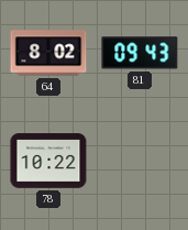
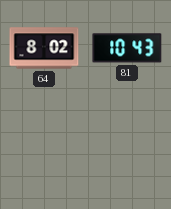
81: 09:43 -> 10:43
78: 10:22 -> none
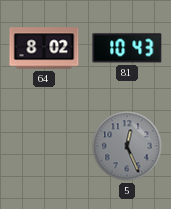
5: none -> 12:26
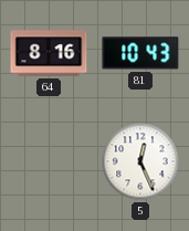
64: 8:02 -> 8:16
5 dial: grey -> white
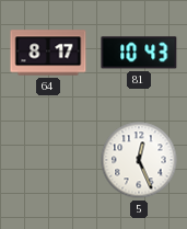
64: 8:16 -> 8:17
